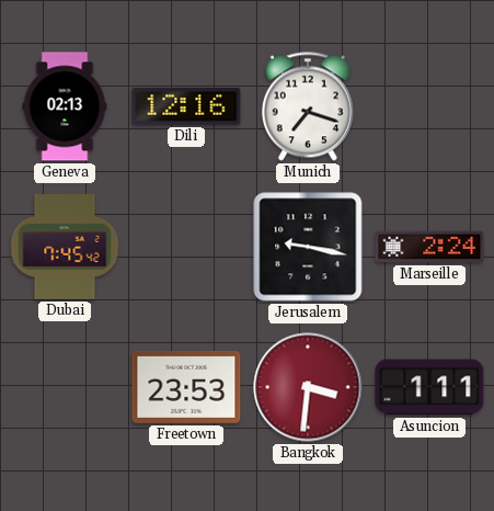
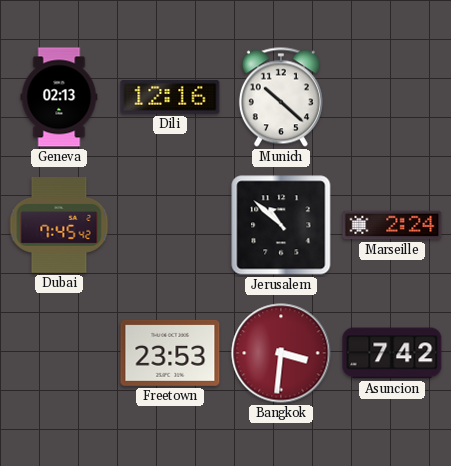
Munich: 7:18 -> 10:22
Jerusalem: 9:17 -> 10:52
Asuncion: 1:11 -> 7:42
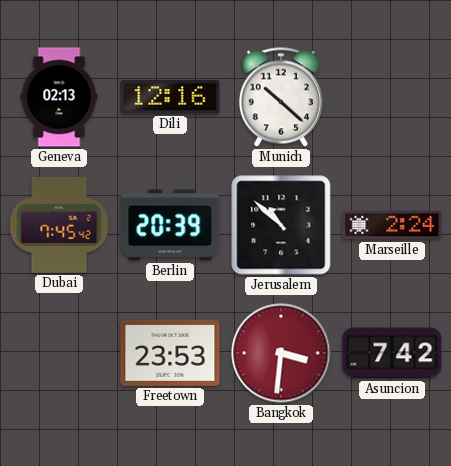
Berlin: none -> 20:39
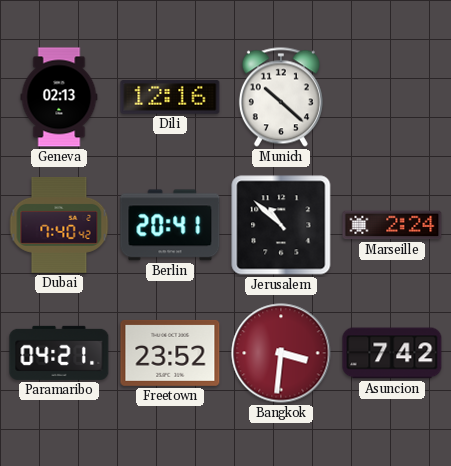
Dubai: 7:45 -> 7:40
Berlin: 20:39 -> 20:41
Paramaribo: none -> 04:21
Freetown: 23:53 -> 23:52
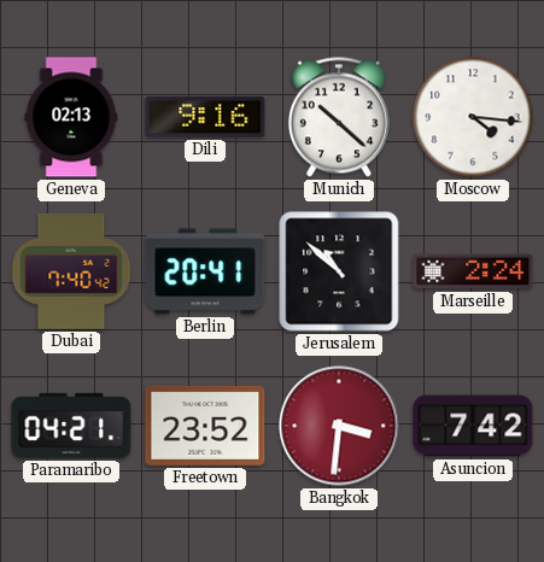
Dili: 12:16 -> 9:16
Moscow: none -> 4:16
